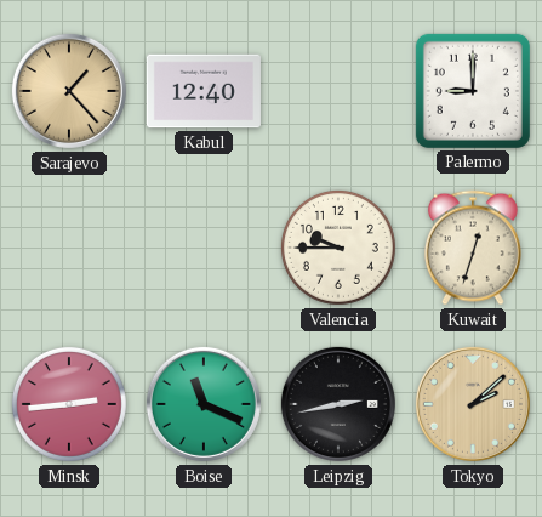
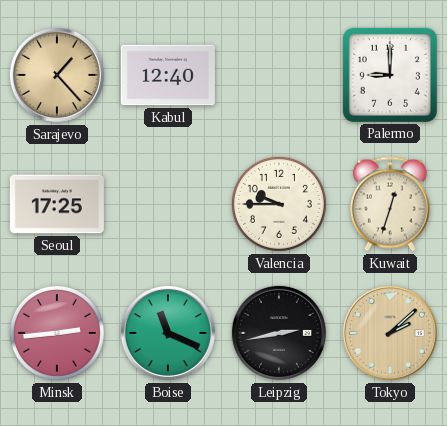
Seoul: none -> 17:25
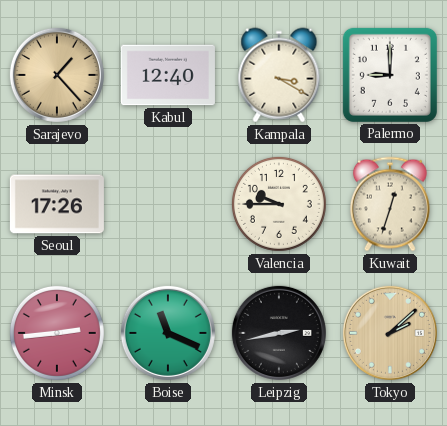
Kampala: none -> 3:20
Seoul: 17:25 -> 17:26
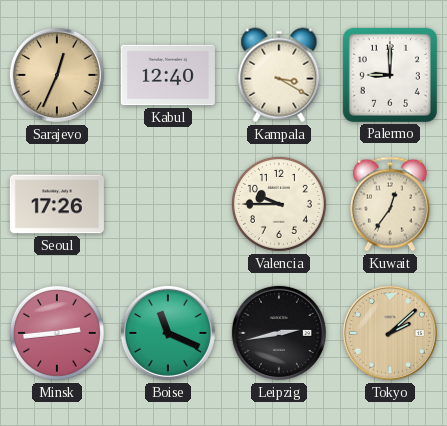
Sarajevo: 1:23 -> 12:34
Kuwait: 12:33 -> 12:36
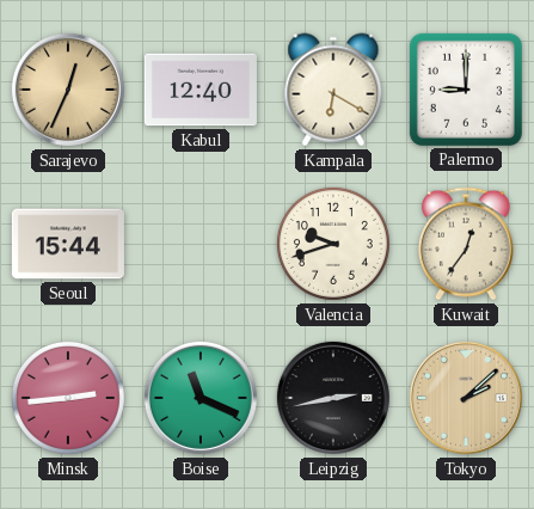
Kampala: 3:20 -> 6:20
Seoul: 17:26 -> 15:44
Valencia: 9:45 -> 9:42
